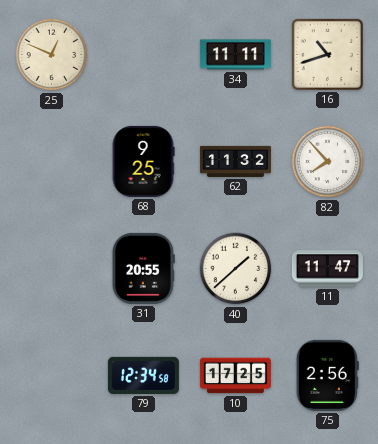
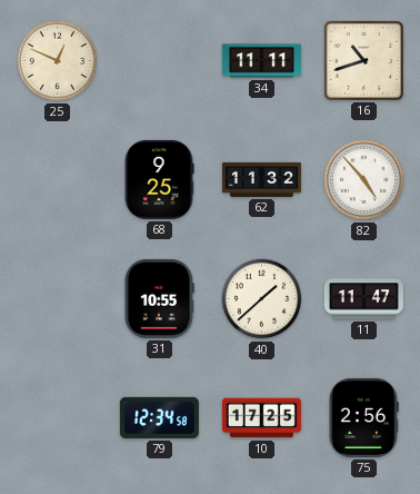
82: 7:53 -> 4:53
31: 20:55 -> 10:55
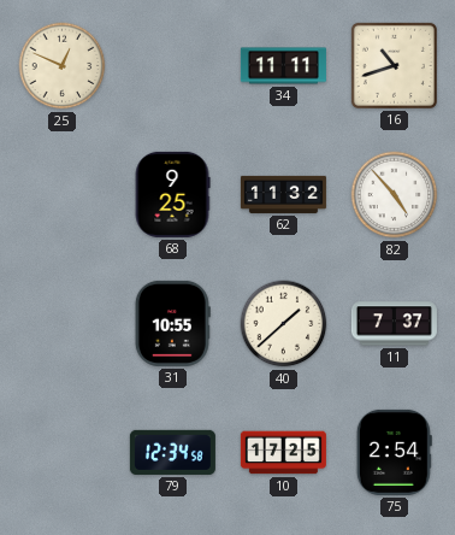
11: 11:47 -> 7:37
75: 2:56 -> 2:54
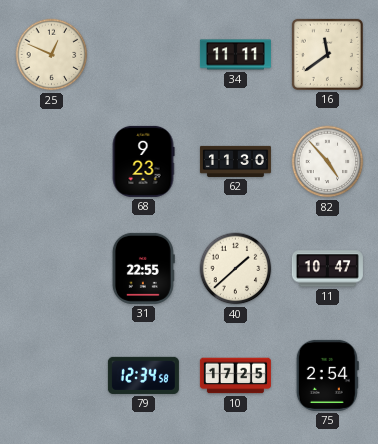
16: 10:42 -> 11:39
68: 9:25 -> 9:23
62: 11:32 -> 11:30
31: 10:55 -> 22:55
11: 7:37 -> 10:47
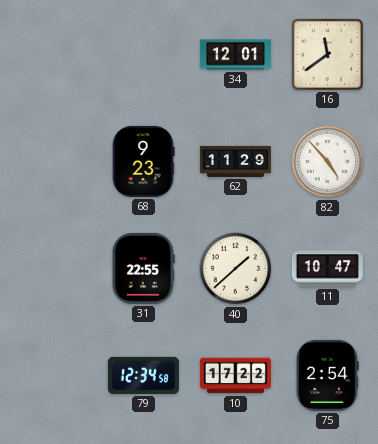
25: 12:49 -> none
34: 11:11 -> 12:01
62: 11:30 -> 11:29
10: 17:25 -> 17:22
